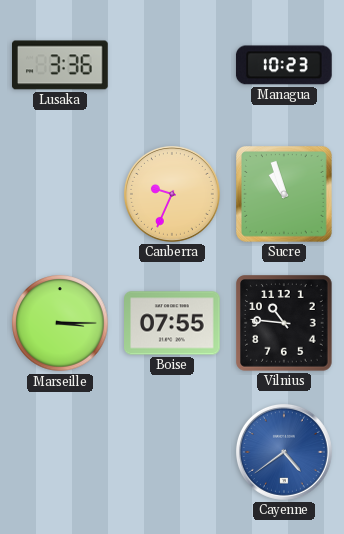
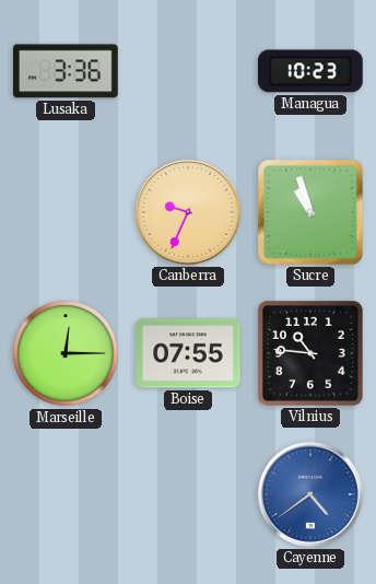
Marseille: 3:15 -> 12:15
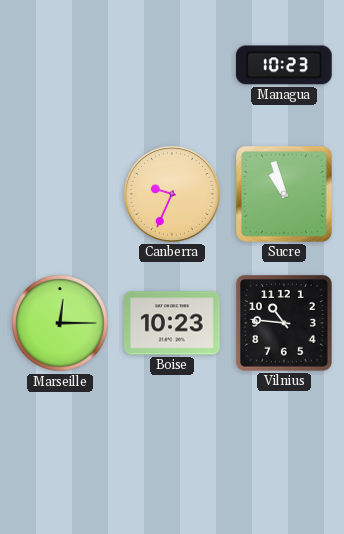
Lusaka: 3:36 -> none
Boise: 07:55 -> 10:23
Cayenne: 4:39 -> none
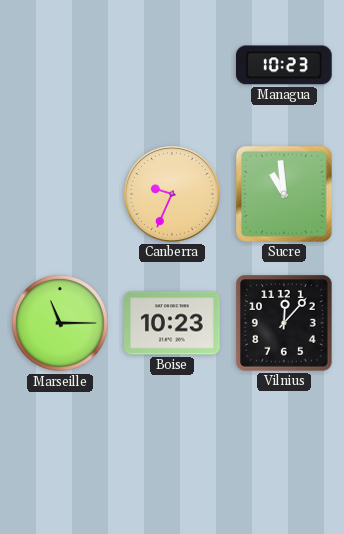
Sucre: 10:57 -> 10:59
Marseille: 12:15 -> 11:15
Vilnius: 10:46 -> 12:07
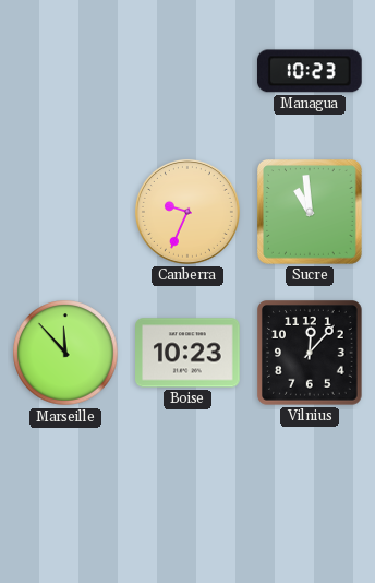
Marseille: 11:15 -> 11:53
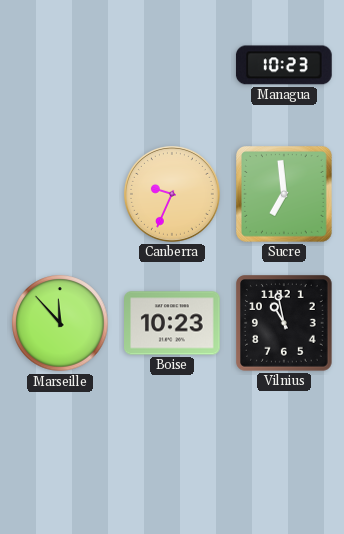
Sucre: 10:59 -> 6:59
Vilnius: 12:07 -> 10:58
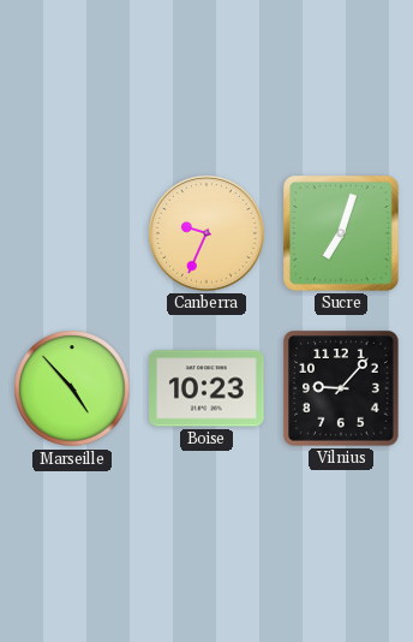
Managua: 10:23 -> none
Sucre: 6:59 -> 7:03
Marseille: 11:53 -> 4:53
Vilnius: 10:58 -> 9:07
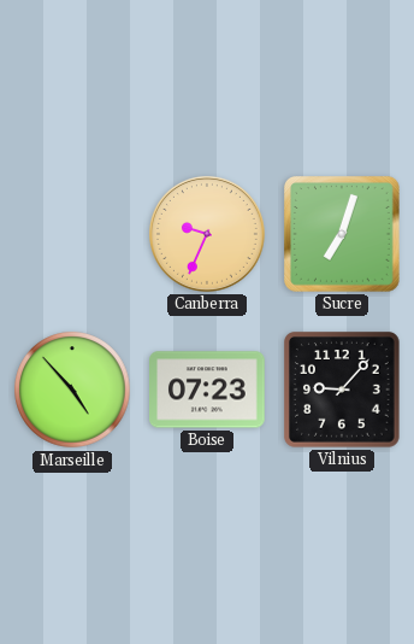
Boise: 10:23 -> 07:23
